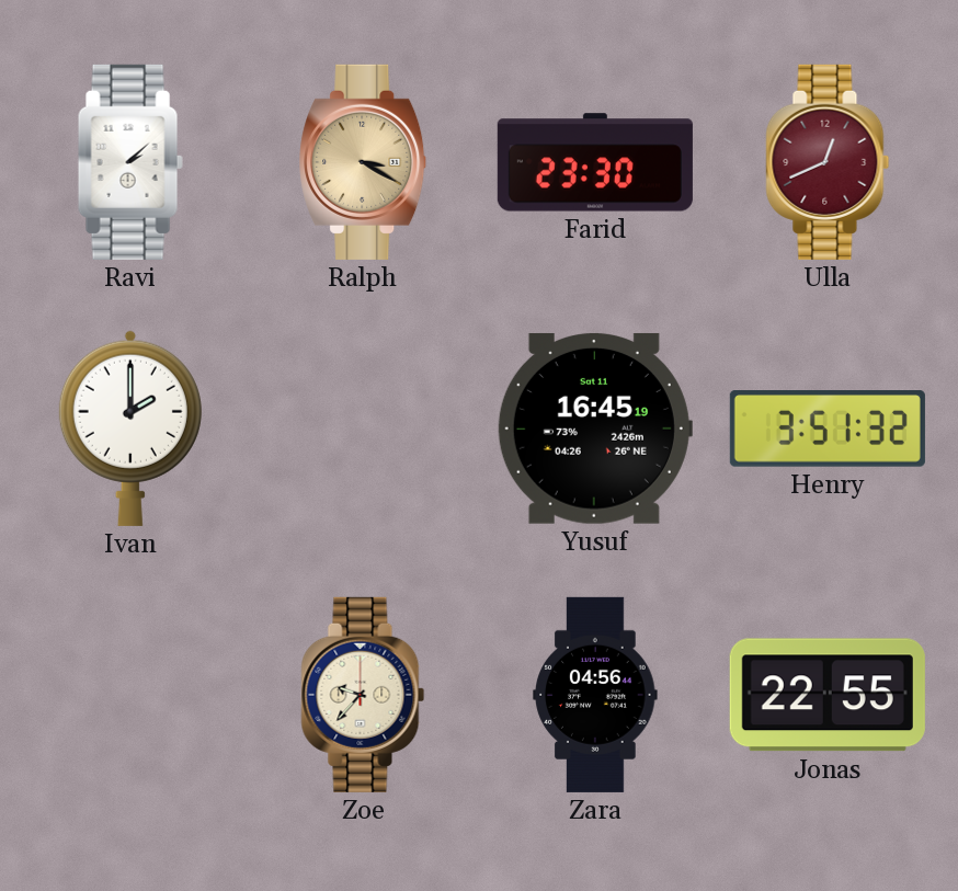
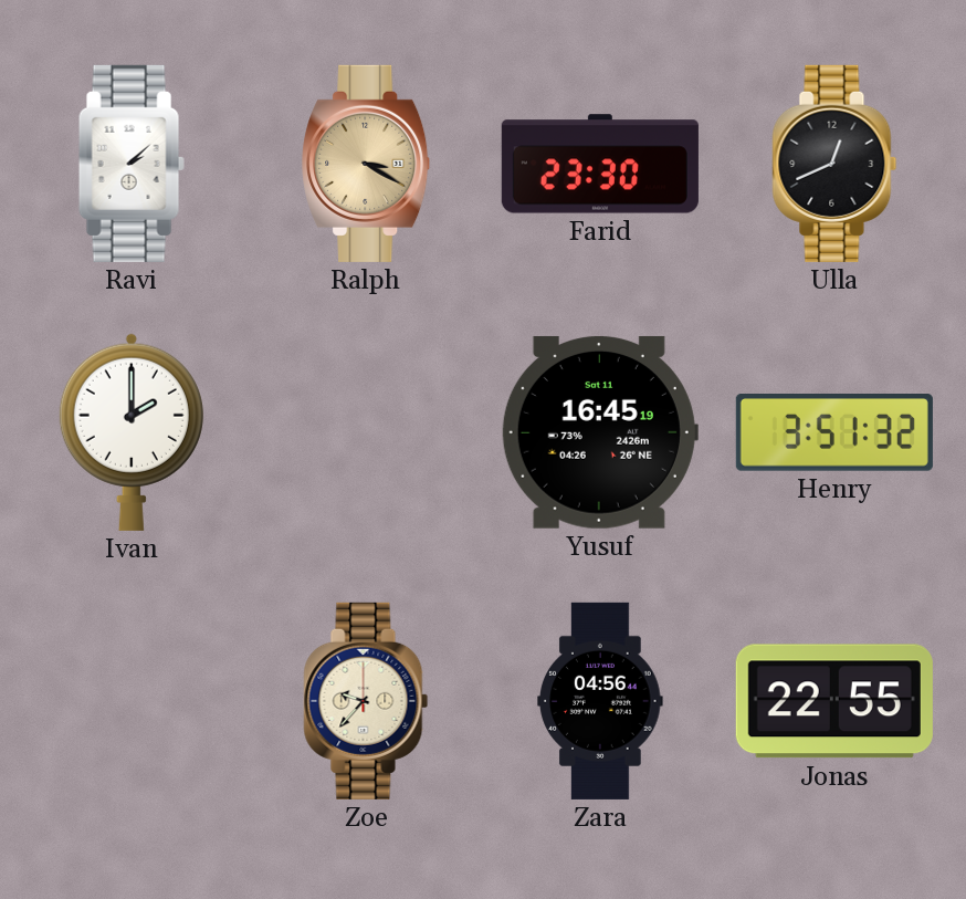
Ulla dial: burgundy -> black
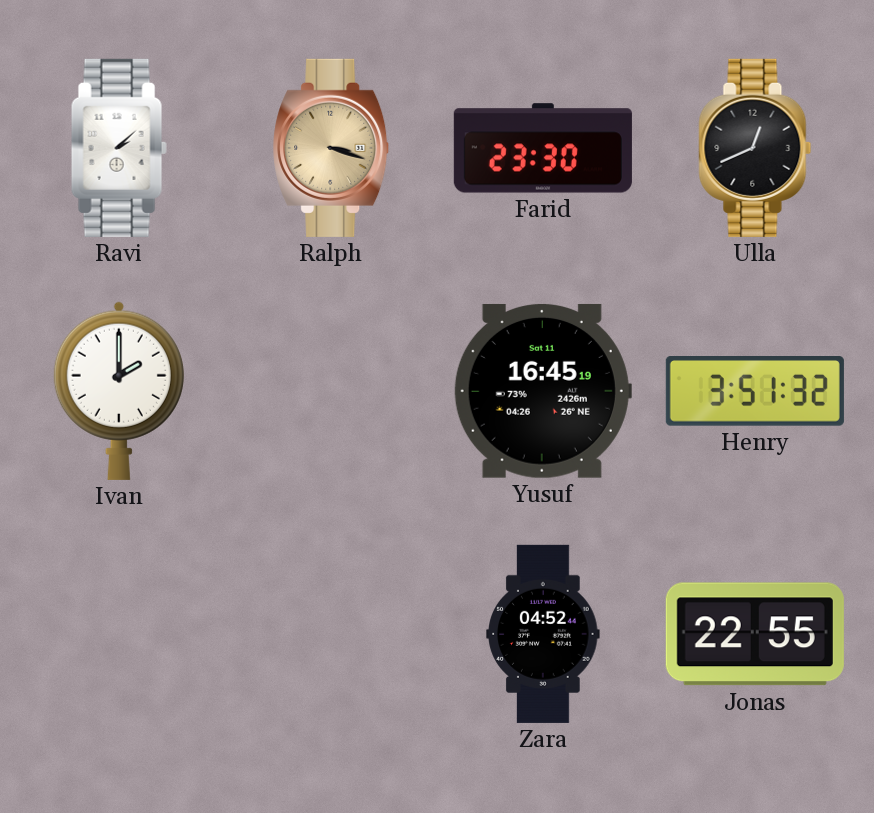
Ralph: 3:20 -> 3:18
Zoe: 9:37 -> none
Zara: 04:56 -> 04:52
